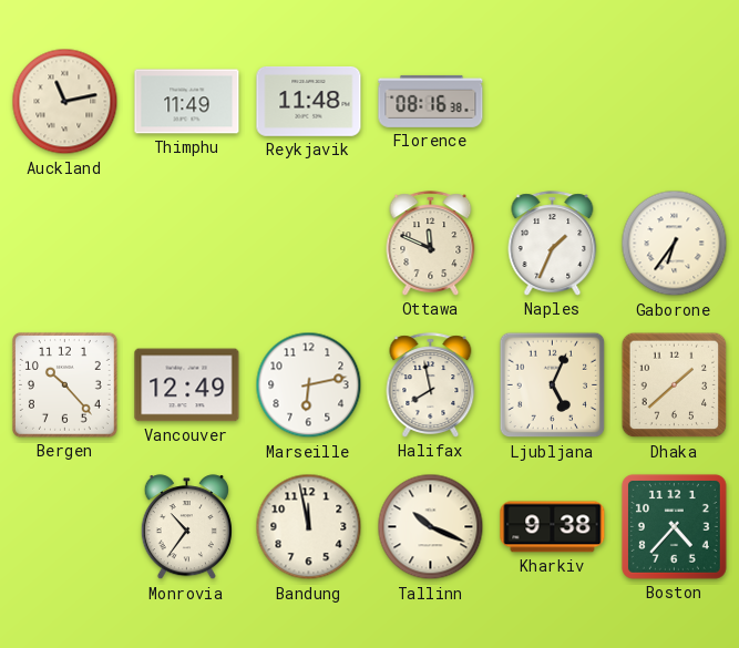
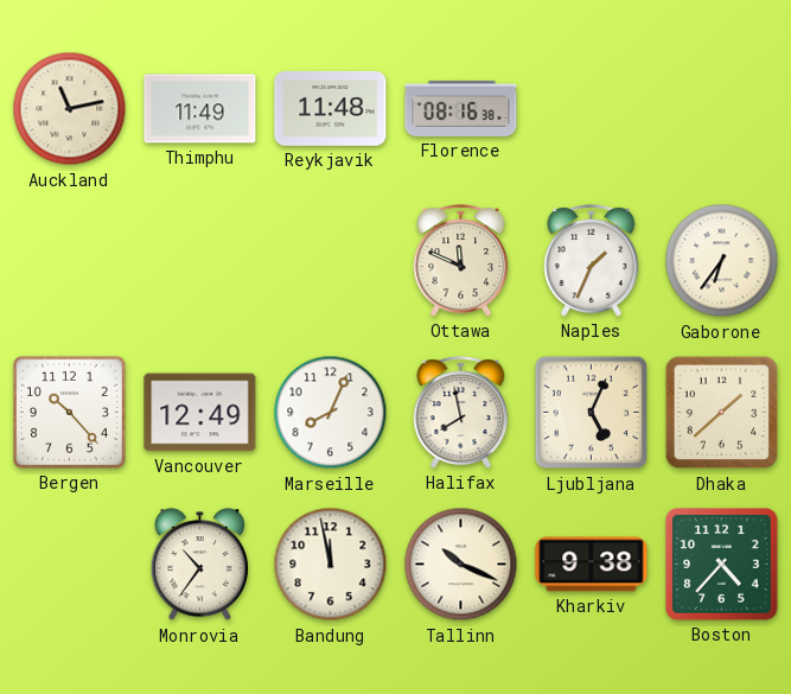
Marseille: 6:13 -> 8:04
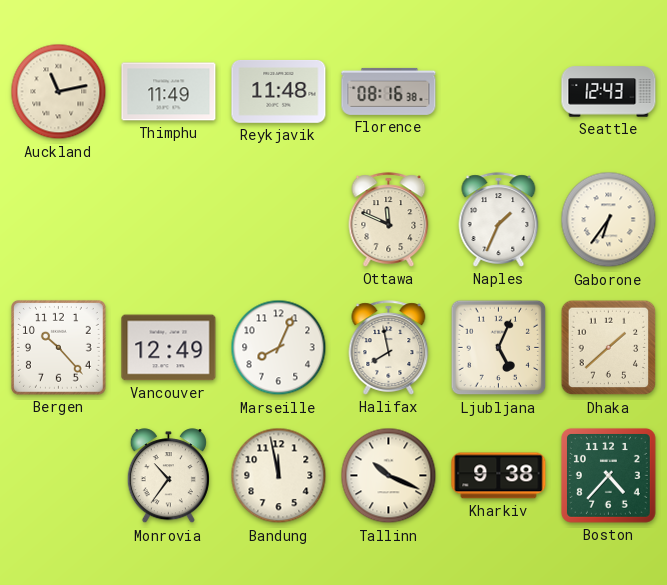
Seattle: none -> 12:43
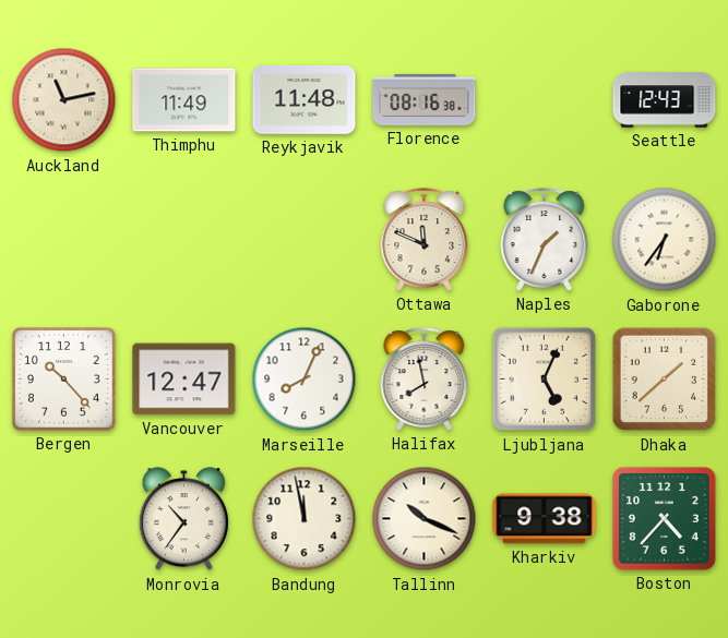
Vancouver: 12:49 -> 12:47
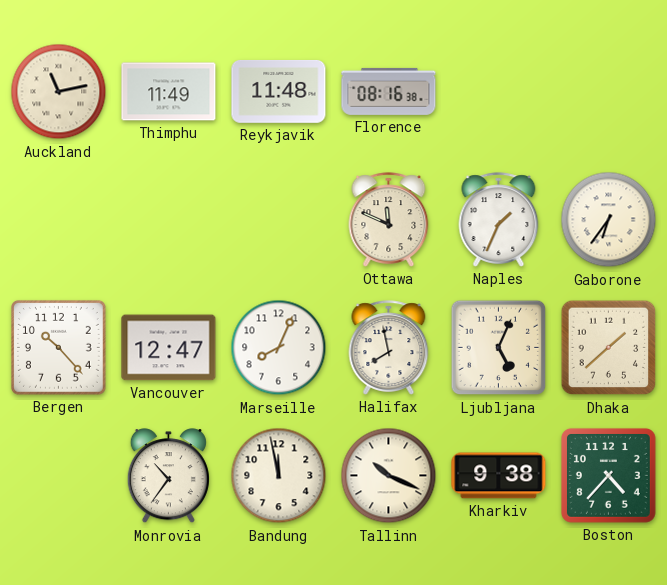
Seattle: 12:43 -> none
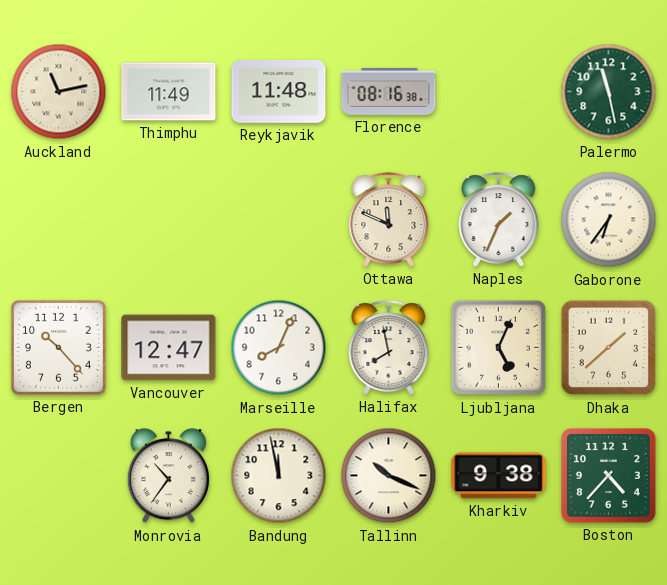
Palermo: none -> 11:28
